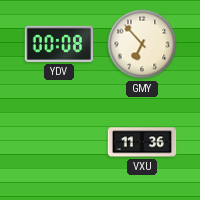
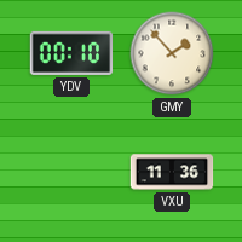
YDV: 00:08 -> 00:10
GMY: 6:53 -> 1:53
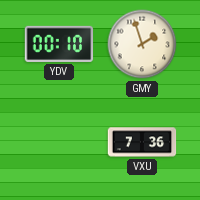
GMY: 1:53 -> 1:57
VXU: 11:36 -> 7:36
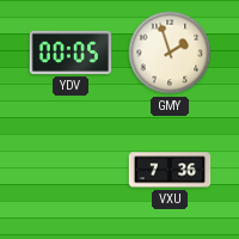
YDV: 00:10 -> 00:05
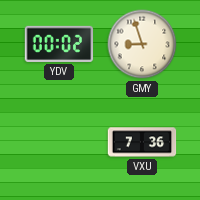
YDV: 00:05 -> 00:02
GMY: 1:57 -> 8:57
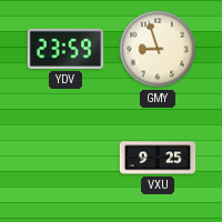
YDV: 00:02 -> 23:59
VXU: 7:36 -> 9:25
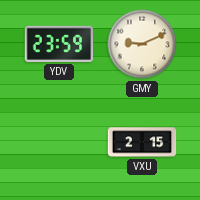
GMY: 8:57 -> 9:11
VXU: 9:25 -> 2:15
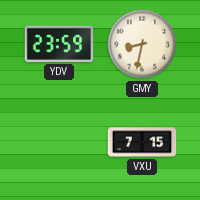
GMY: 9:11 -> 8:32
VXU: 2:15 -> 7:15
